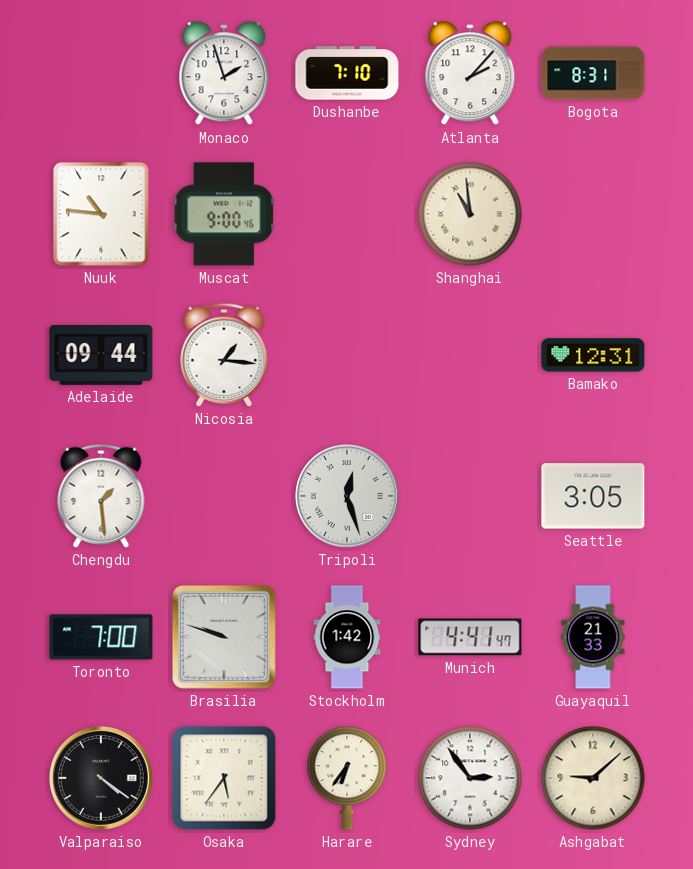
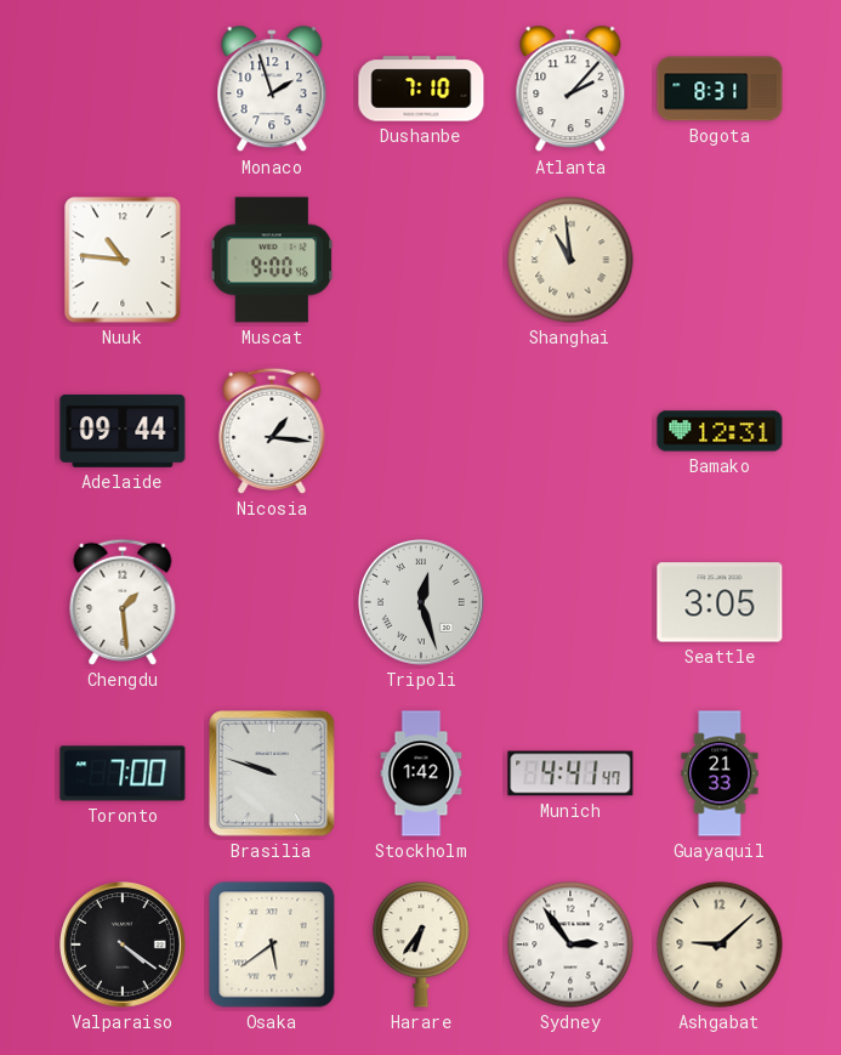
Osaka: 5:36 -> 5:39
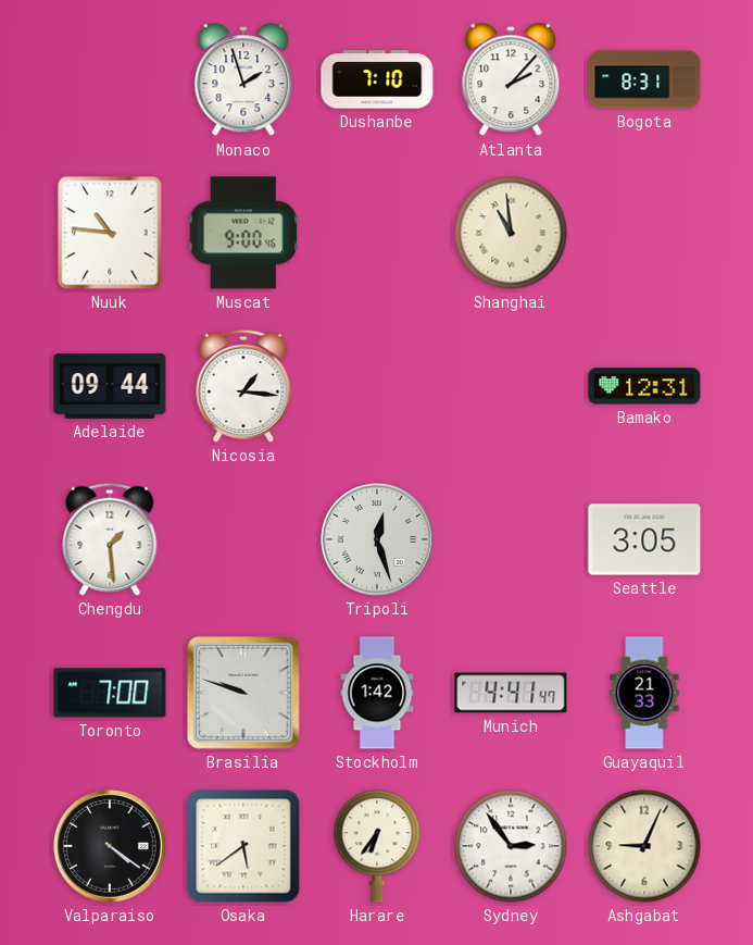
Ashgabat: 9:08 -> 9:04
